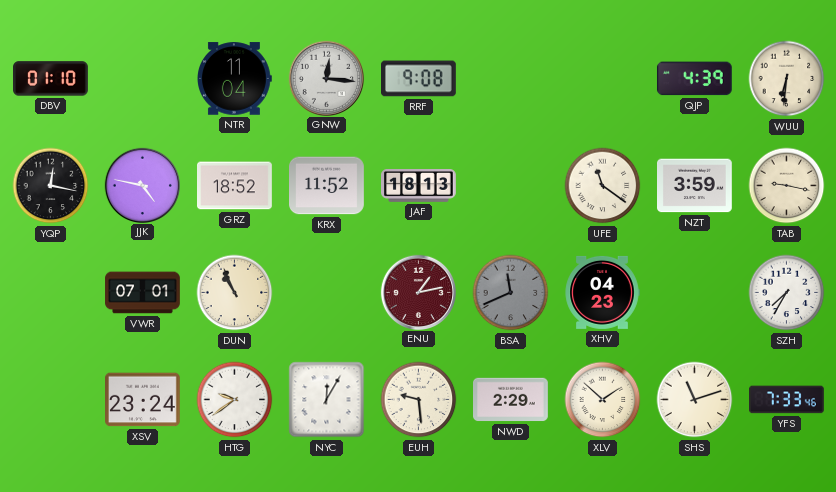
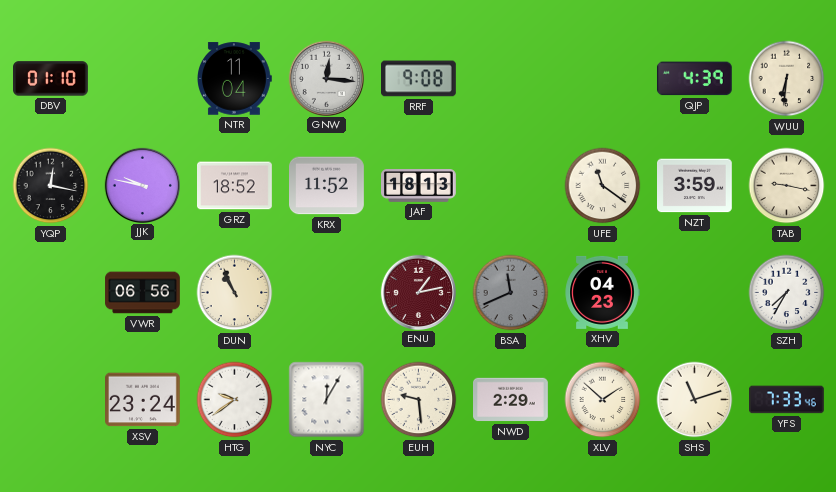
JJK: 4:47 -> 9:47
VWR: 07:01 -> 06:56
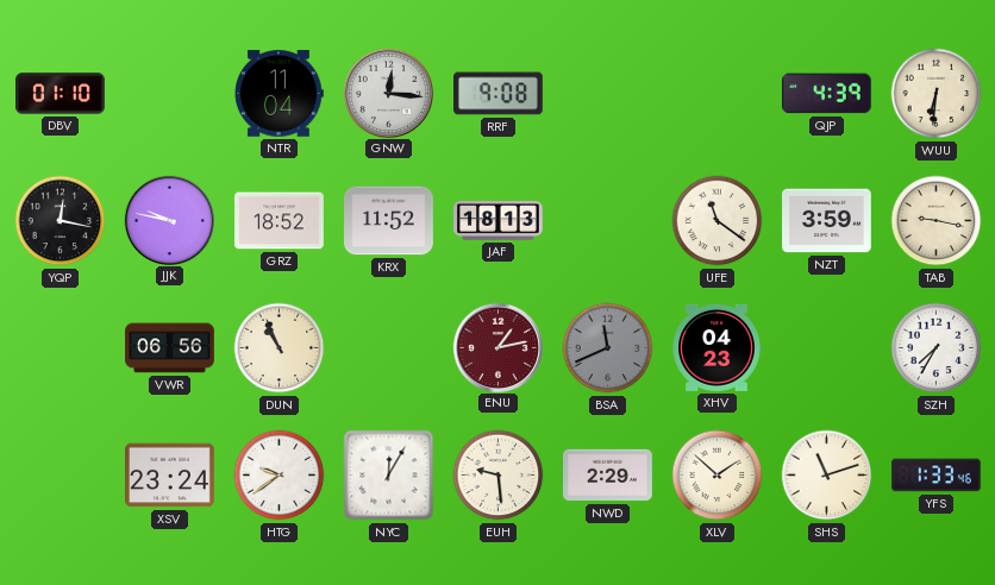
YFS: 7:33 -> 1:33
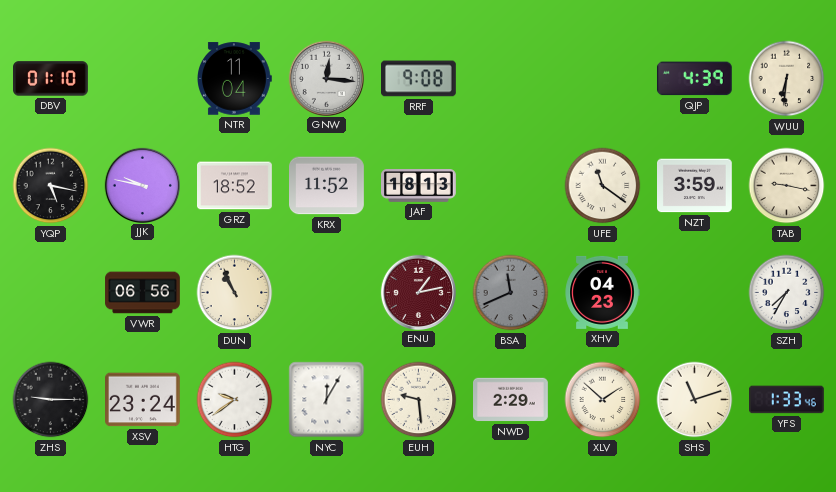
YQP: 12:17 -> 5:17
ZHS: none -> 9:15
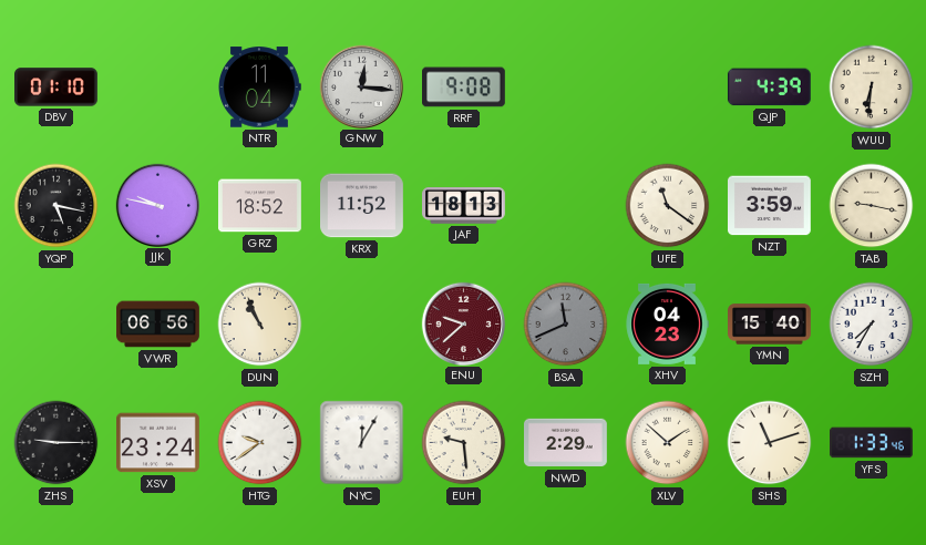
ENU: 1:13 -> 9:38
YMN: none -> 15:40
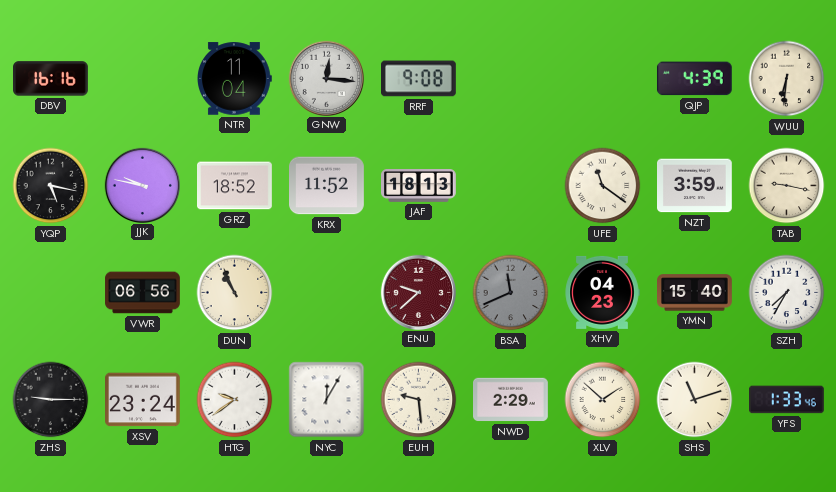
DBV: 01:10 -> 16:16
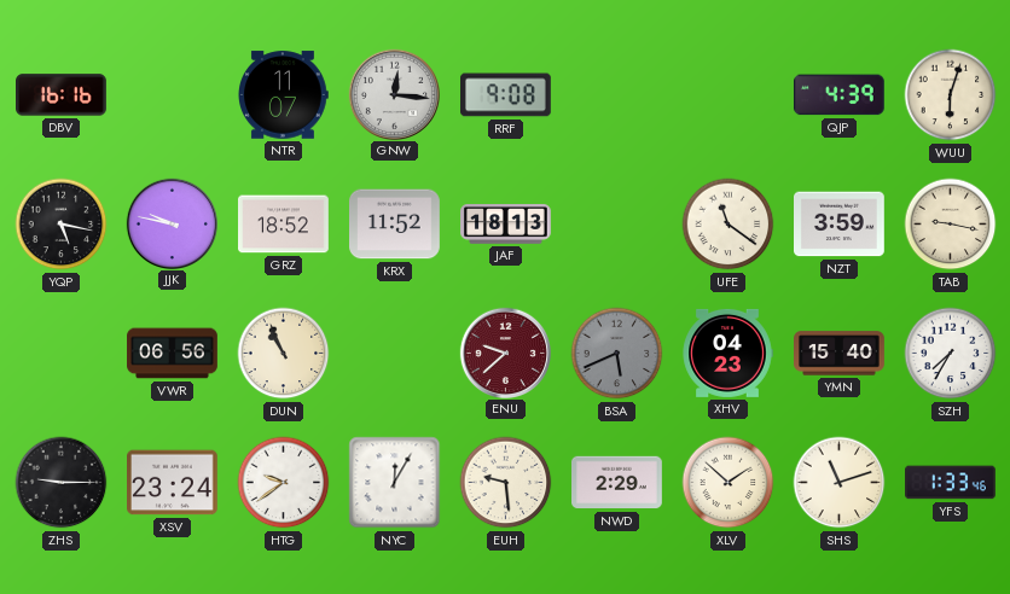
NTR: 11:04 -> 11:07
WUU: 6:31 -> 6:03
BSA: 11:41 -> 5:41
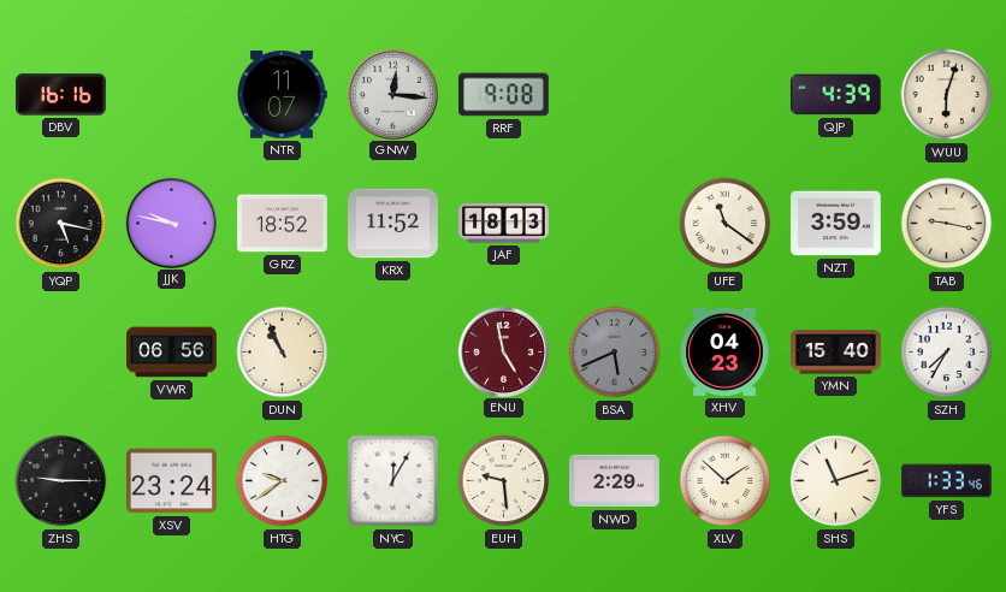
ENU: 9:38 -> 4:58
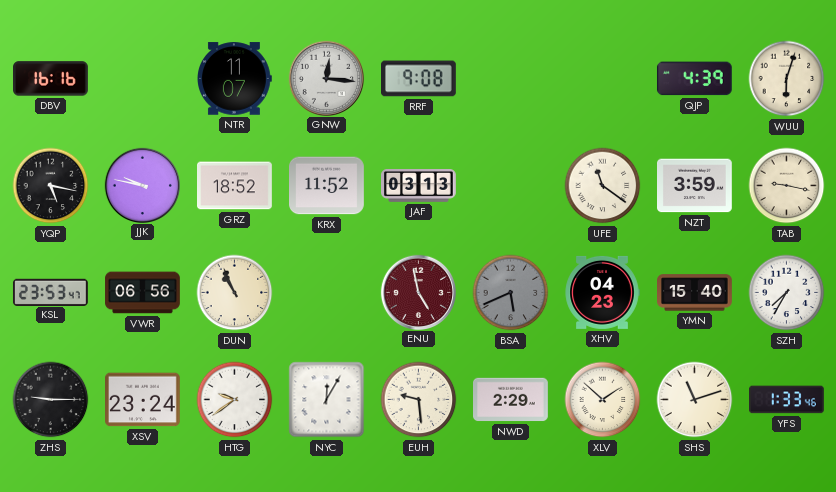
JAF: 18:13 -> 03:13
KSL: none -> 23:53
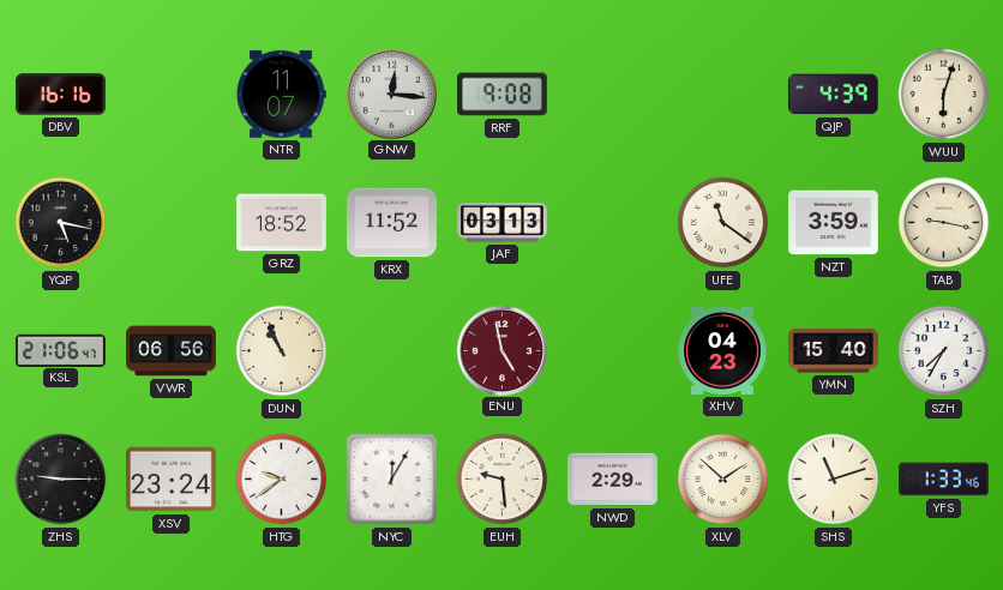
JJK: 9:47 -> none
KSL: 23:53 -> 21:06
BSA: 5:41 -> none
